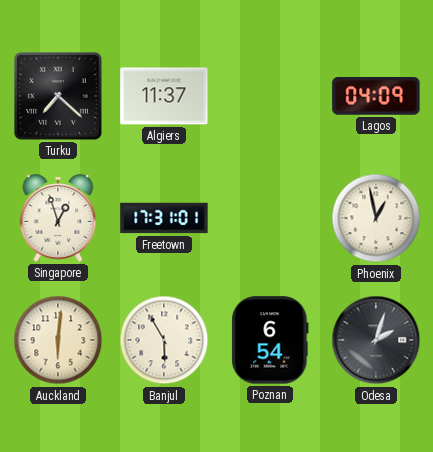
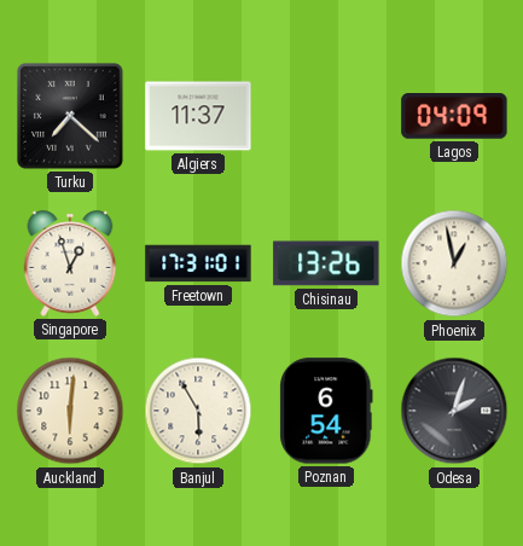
Chisinau: none -> 13:26
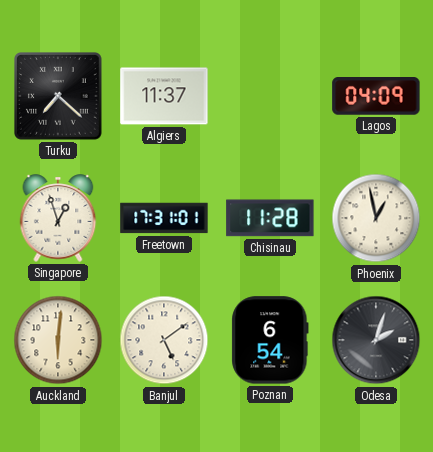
Chisinau: 13:26 -> 11:28
Banjul: 5:55 -> 5:09
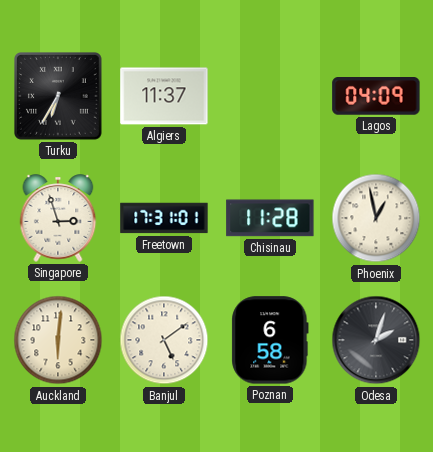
Turku: 7:22 -> 6:35
Singapore: 12:57 -> 2:57
Poznan: 6:54 -> 6:58
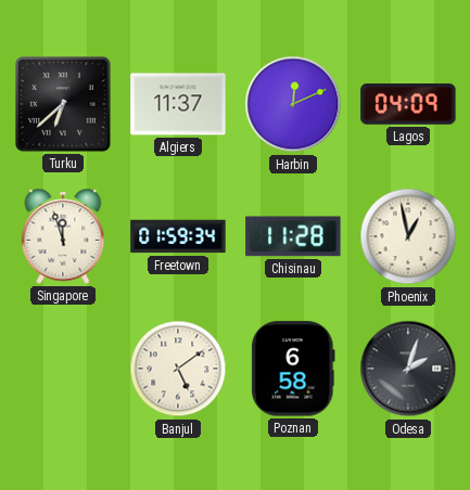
Turku: 6:35 -> 6:38
Harbin: none -> 12:11
Singapore: 2:57 -> 11:57
Freetown: 17:31 -> 01:59
Auckland: 6:01 -> none
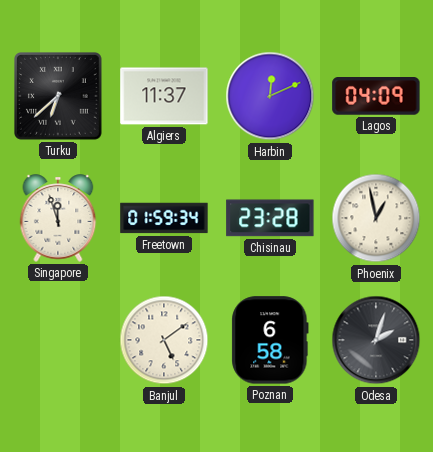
Chisinau: 11:28 -> 23:28
